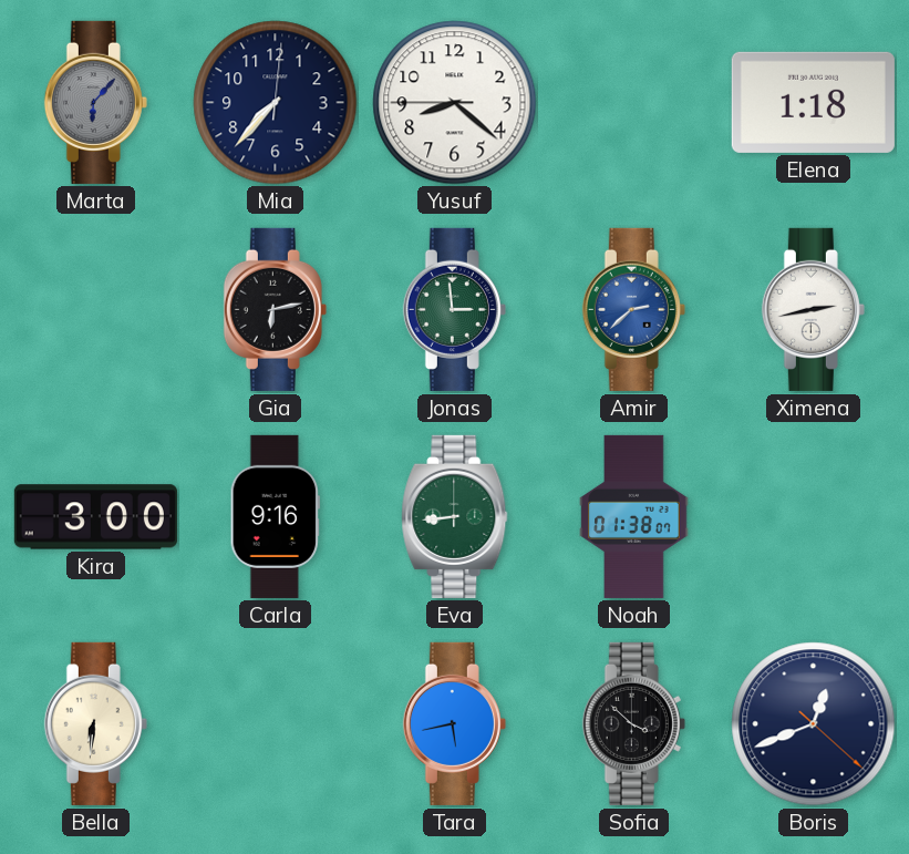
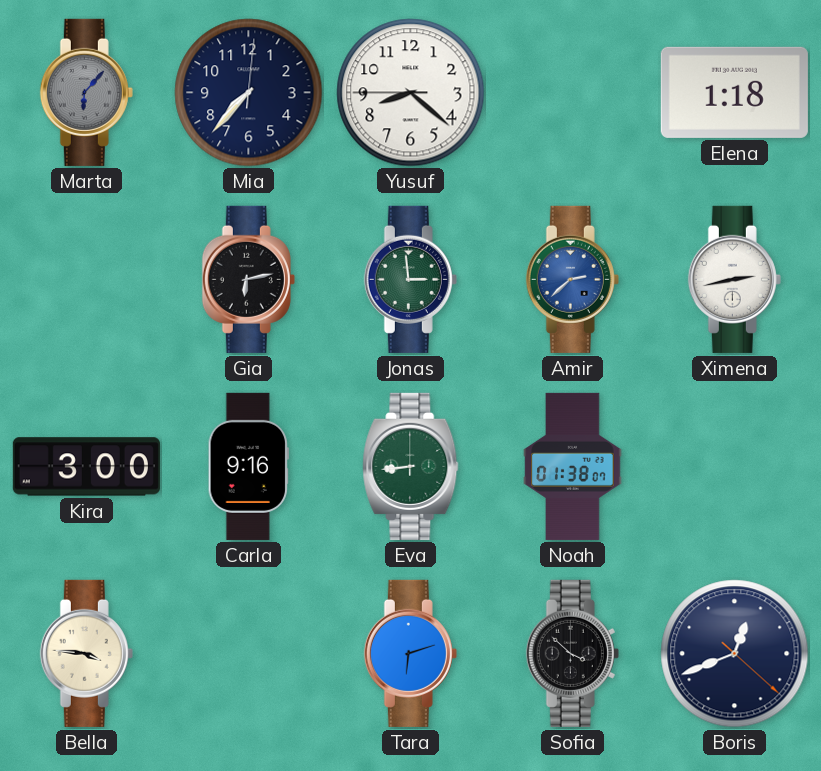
Bella: 6:31 -> 3:46
Tara: 5:43 -> 6:12
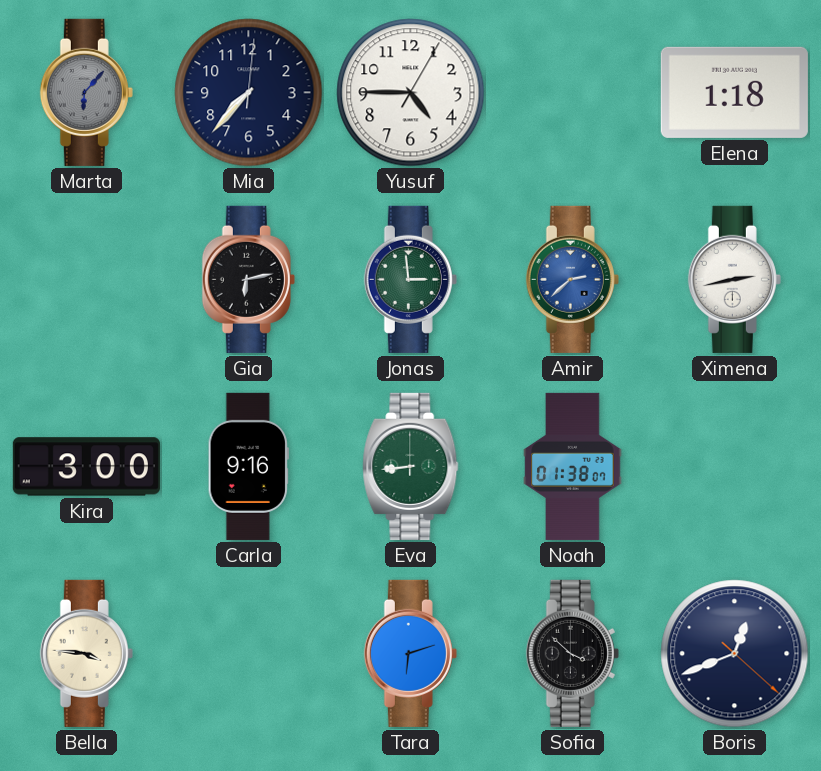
Yusuf: 8:21 -> 4:45
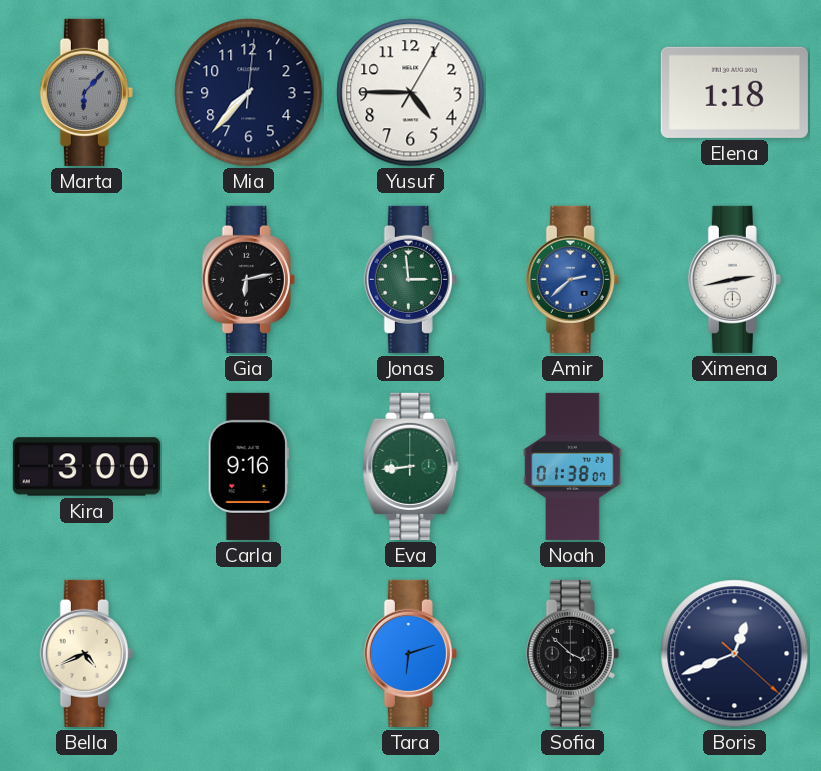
Bella: 3:46 -> 4:41
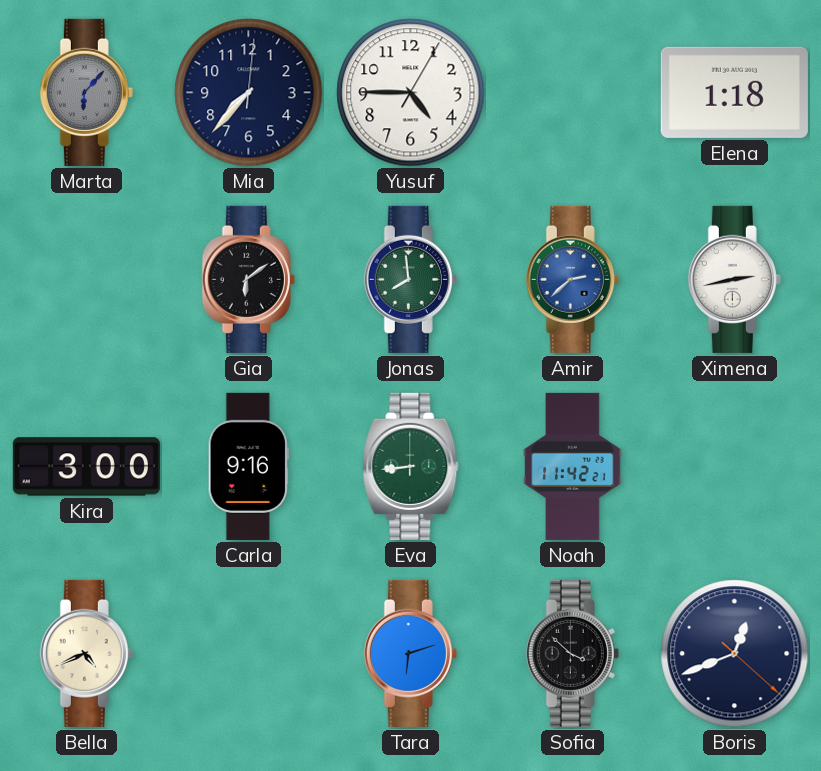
Gia: 6:13 -> 6:09
Jonas: 2:59 -> 7:59
Noah: 01:38 -> 11:42
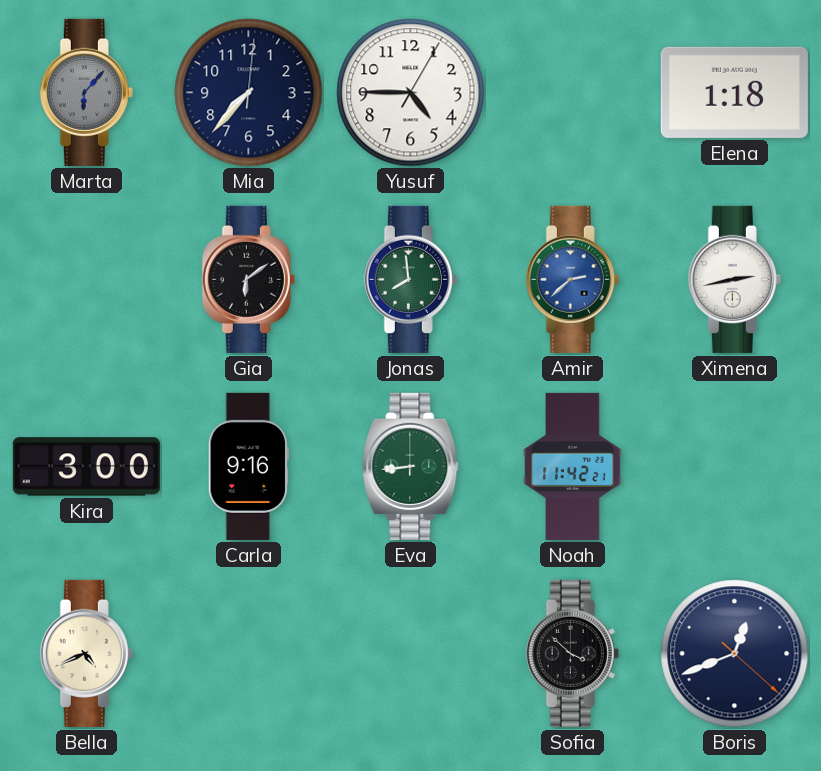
Tara: 6:12 -> none
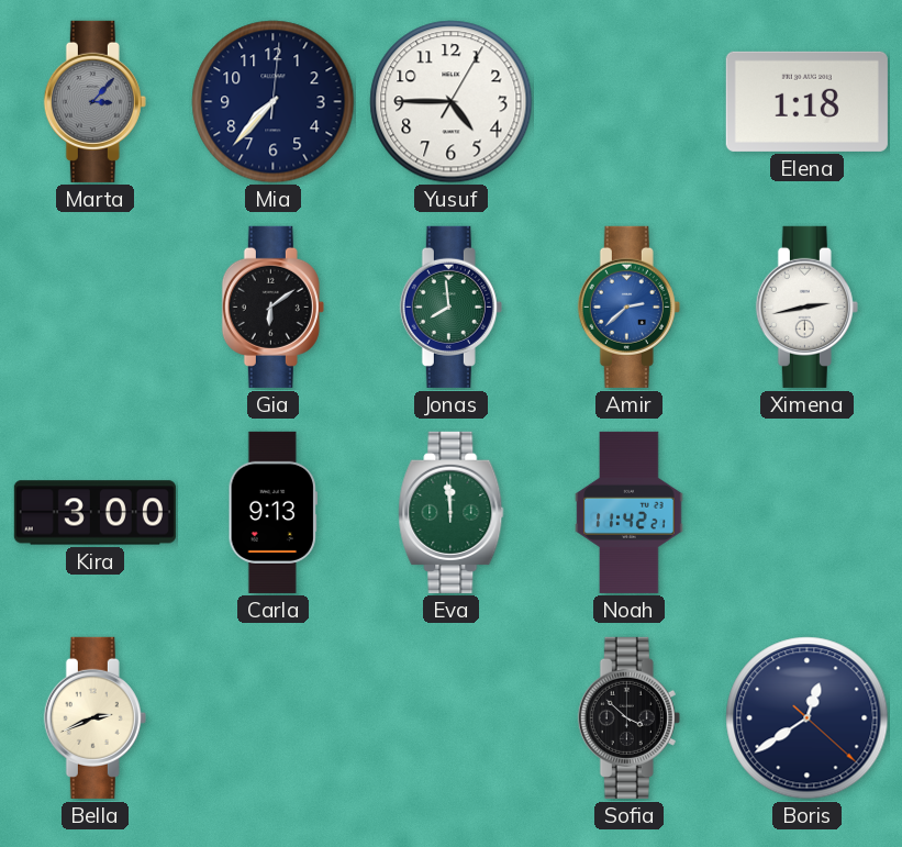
Marta: 6:07 -> 3:07
Carla: 9:16 -> 9:13
Eva: 8:44 -> 11:59
Bella: 4:41 -> 2:41
Boris: 12:41 -> 12:39
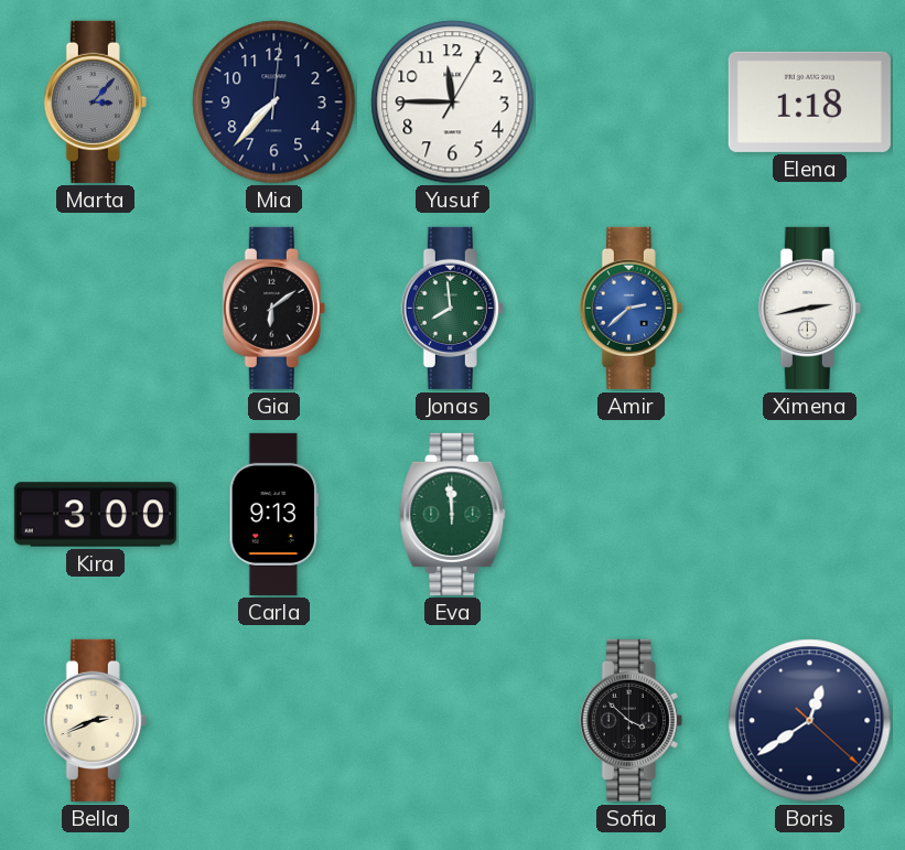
Yusuf: 4:45 -> 11:45
Noah: 11:42 -> none
